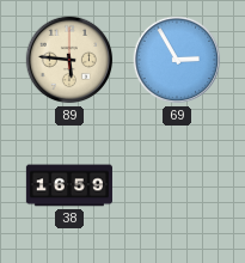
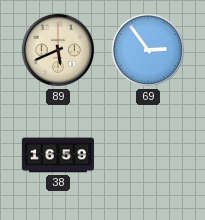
89: 5:46 -> 5:41
69: 2:55 -> 2:54
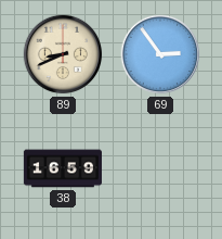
89: 5:41 -> 8:41
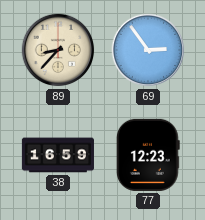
89: 8:41 -> 8:37
77: none -> 12:23
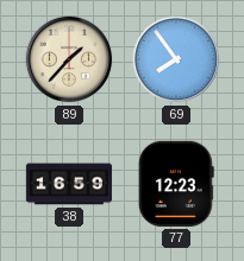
89: 8:37 -> 1:37
69: 2:54 -> 7:54
